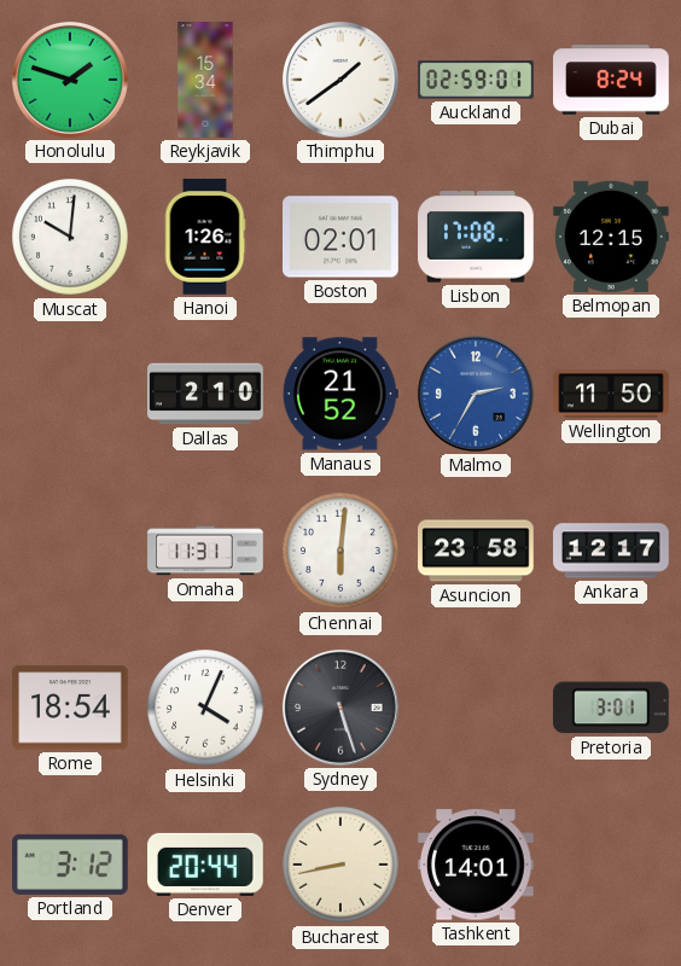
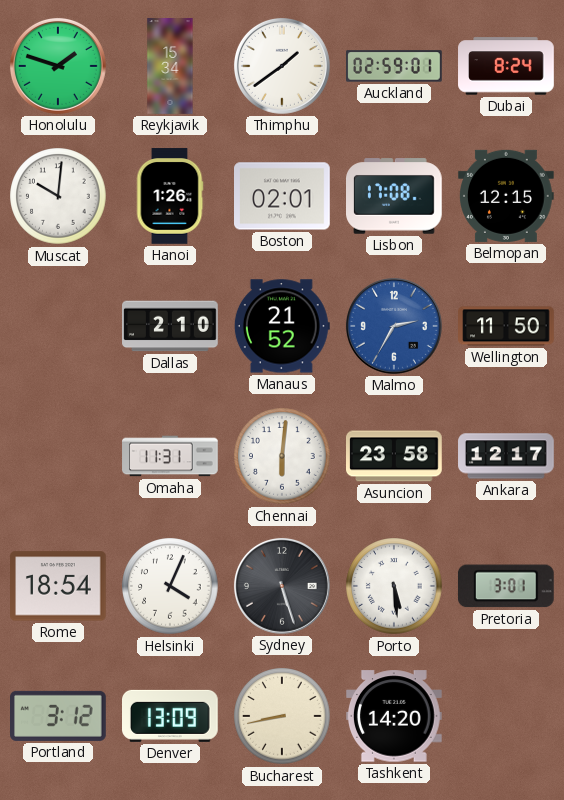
Porto: none -> 5:29
Denver: 20:44 -> 13:09
Tashkent: 14:01 -> 14:20
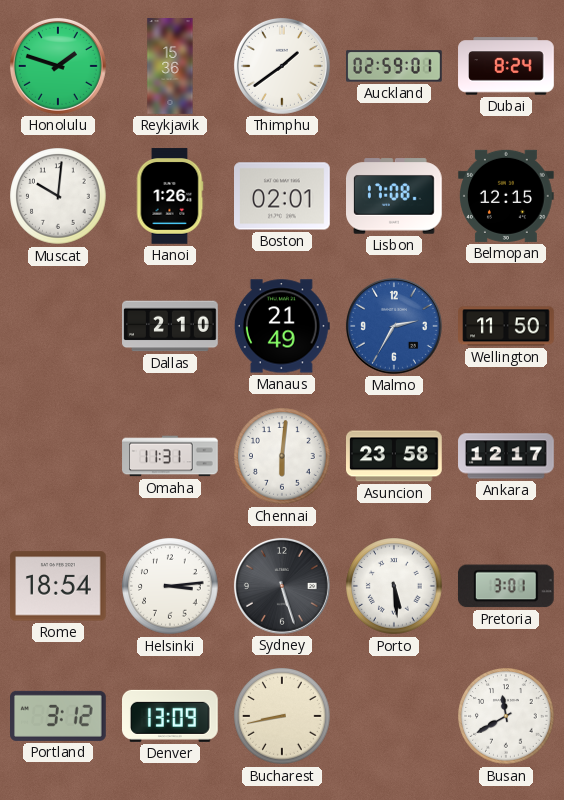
Reykjavik: 15:34 -> 15:36
Manaus: 21:52 -> 21:49
Helsinki: 4:04 -> 3:14
Tashkent: 14:20 -> none
Busan: none -> 11:40
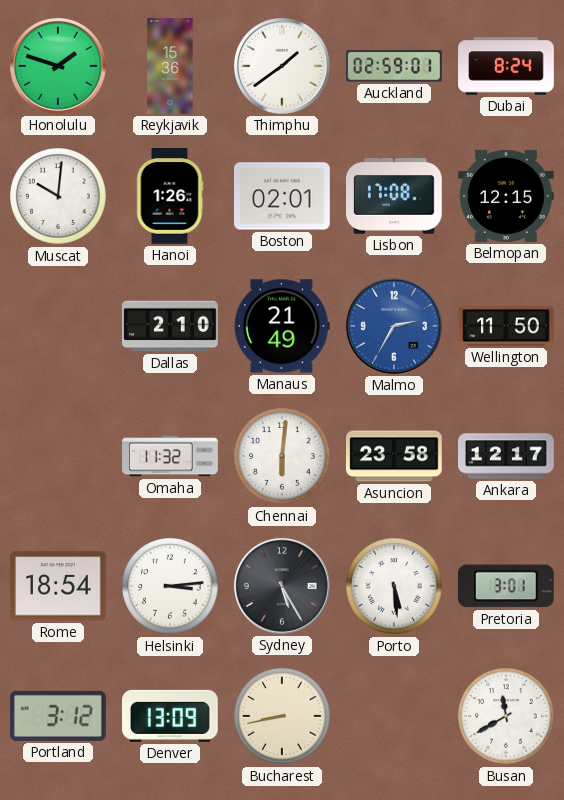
Omaha: 11:31 -> 11:32
Sydney: 5:27 -> 5:25
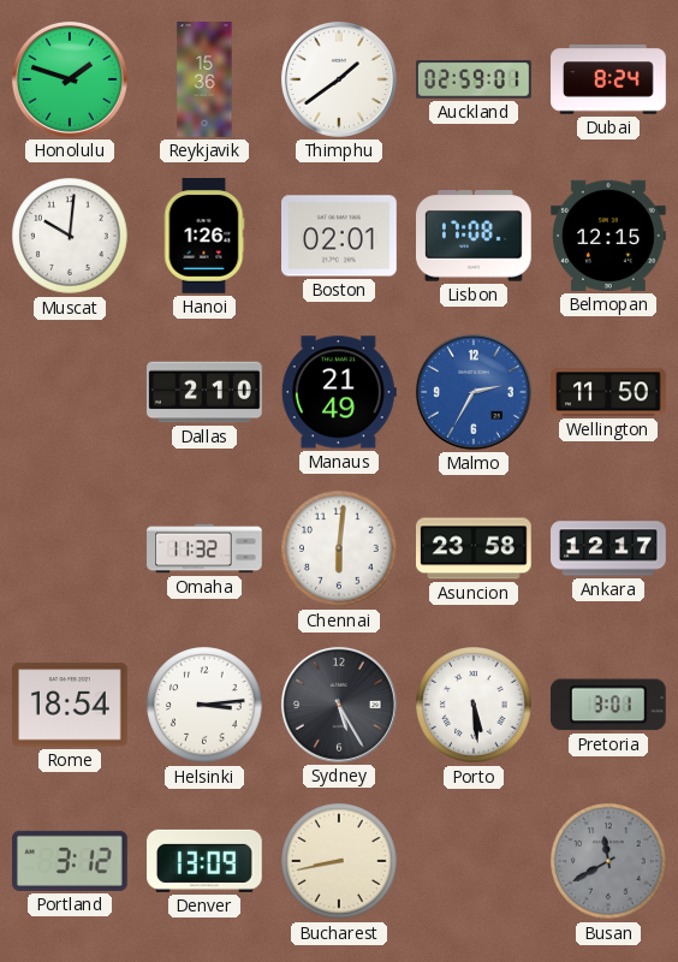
Busan dial: white -> grey
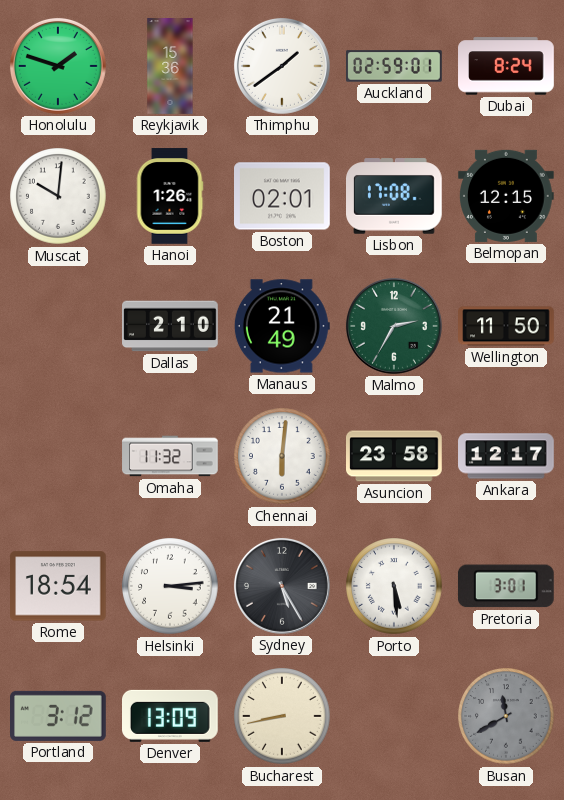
Malmo dial: blue -> green
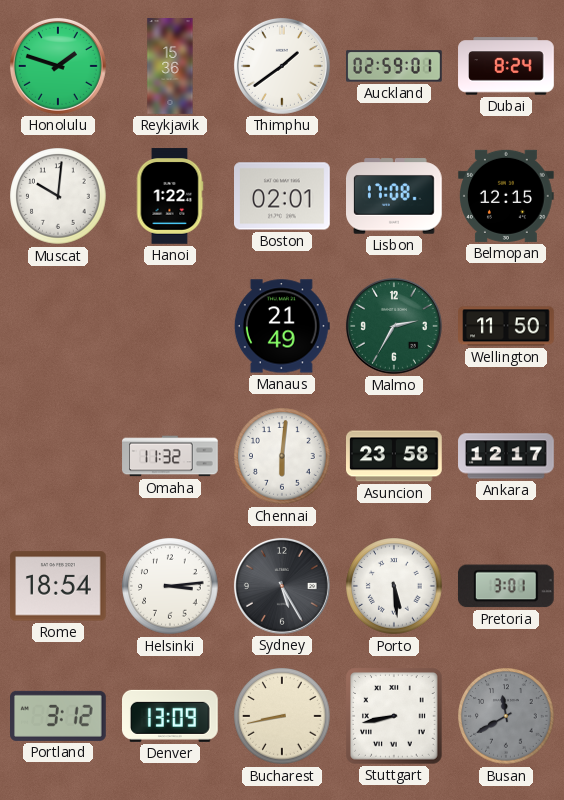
Hanoi: 1:26 -> 1:22
Dallas: 2:10 -> none
Stuttgart: none -> 8:43
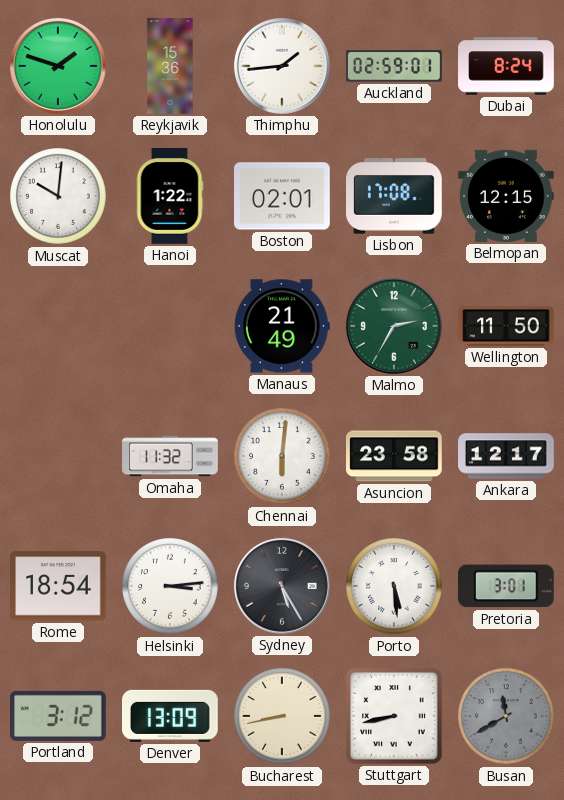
Thimphu: 1:39 -> 1:44
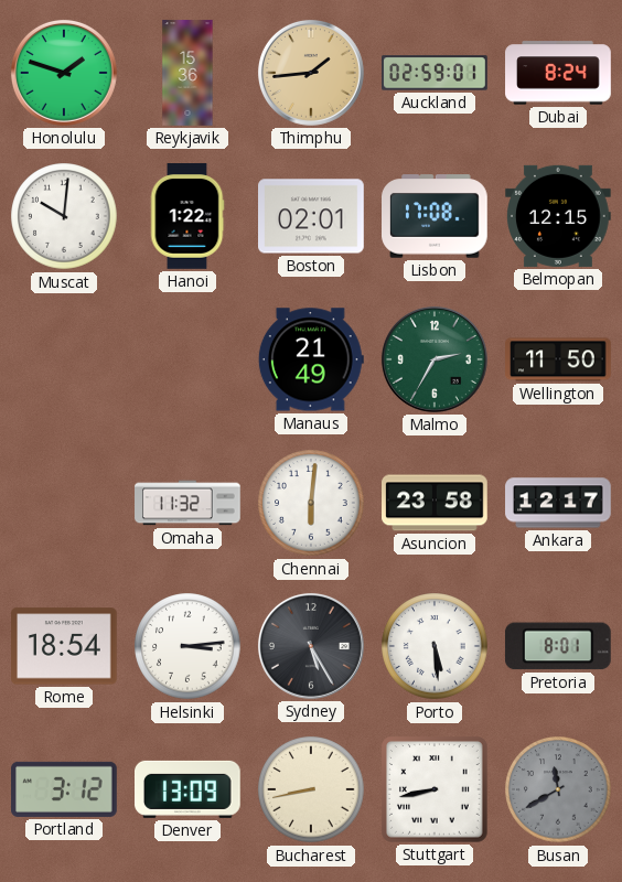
Thimphu dial: white -> champagne
Pretoria: 3:01 -> 8:01
